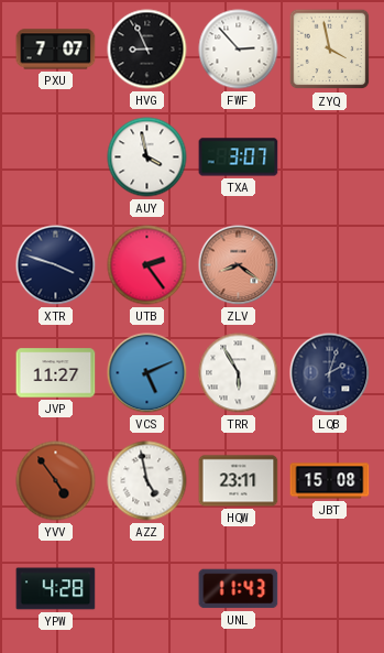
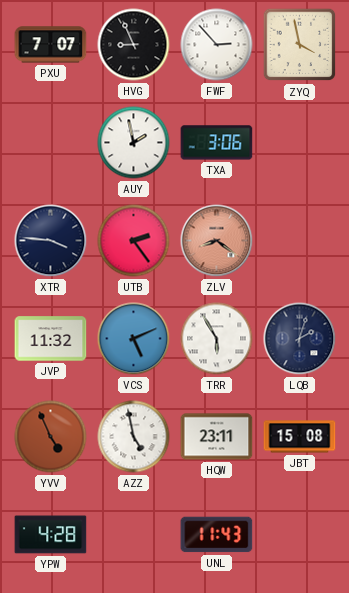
AUY: 3:58 -> 1:58
TXA: 3:07 -> 3:06
XTR: 3:48 -> 3:46
JVP: 11:27 -> 11:32
YVV: 4:54 -> 4:56
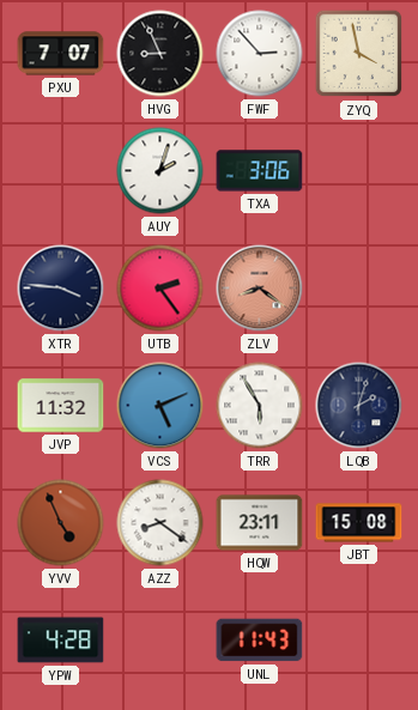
AUY: 1:58 -> 2:03
AZZ: 4:58 -> 8:21
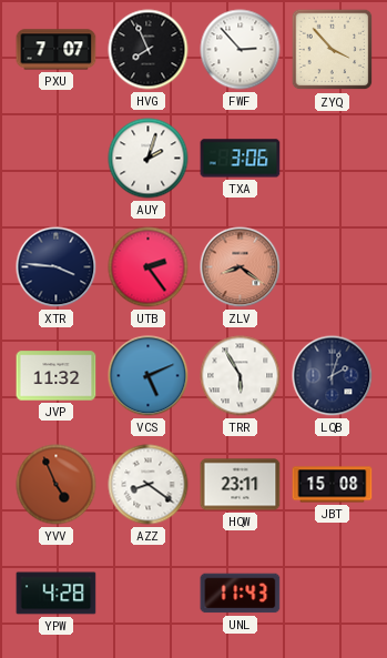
HVG: 8:56 -> 7:56
ZYQ: 3:58 -> 3:53
